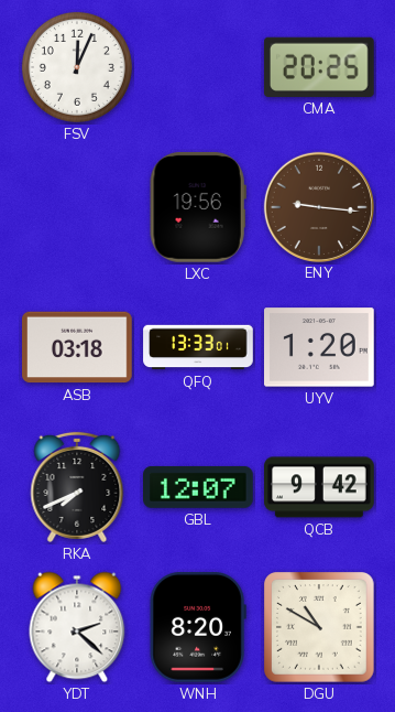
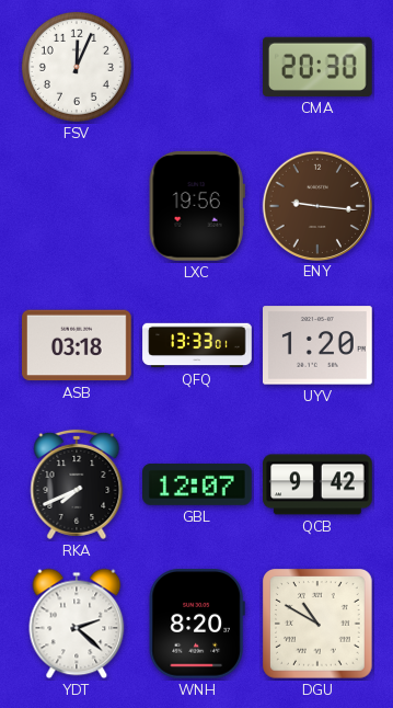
CMA: 20:25 -> 20:30
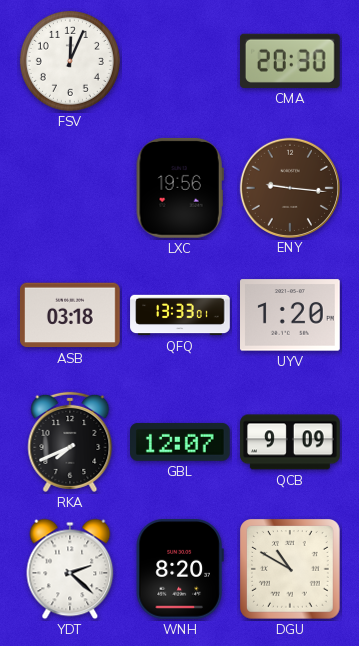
QCB: 9:42 -> 9:09
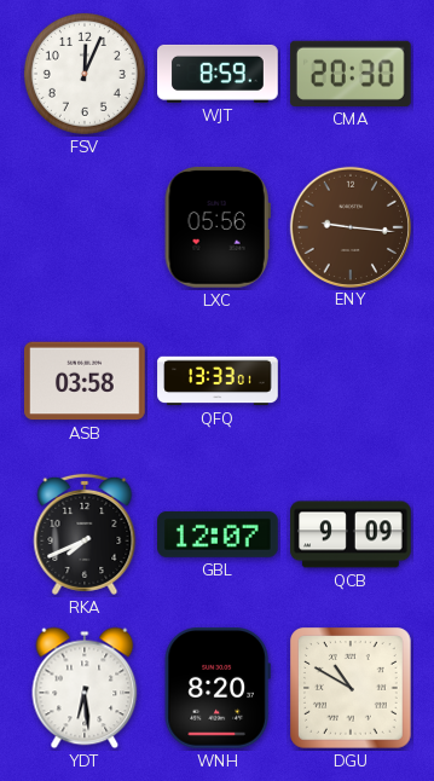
WJT: none -> 8:59
LXC: 19:56 -> 05:56
ASB: 03:18 -> 03:58
UYV: 1:20 -> none
YDT: 2:22 -> 6:29
